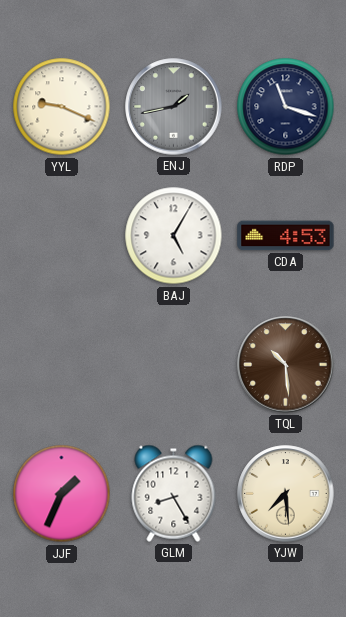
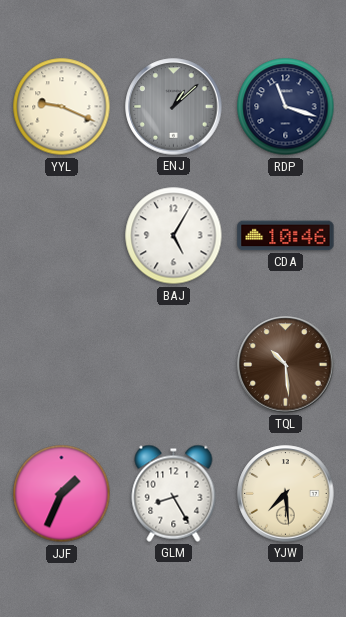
ENJ: 1:43 -> 1:08
CDA: 4:53 -> 10:46
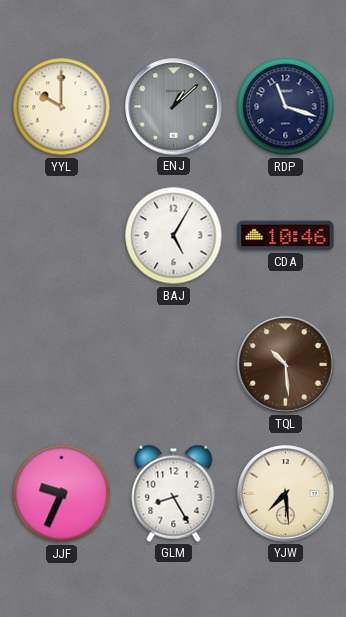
YYL: 9:19 -> 10:00
JJF: 1:34 -> 9:34
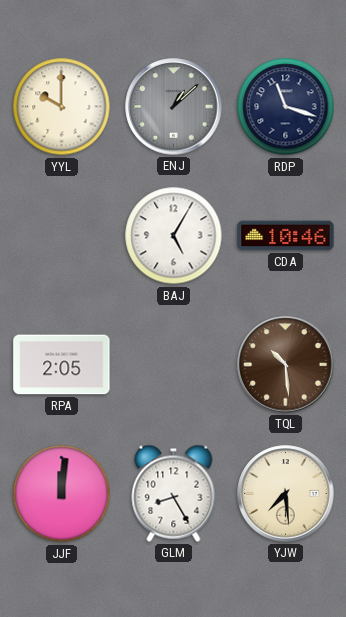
RPA: none -> 2:05
JJF: 9:34 -> 12:01
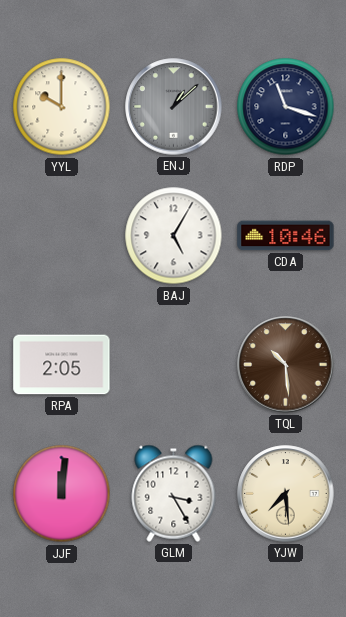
GLM: 8:25 -> 3:25
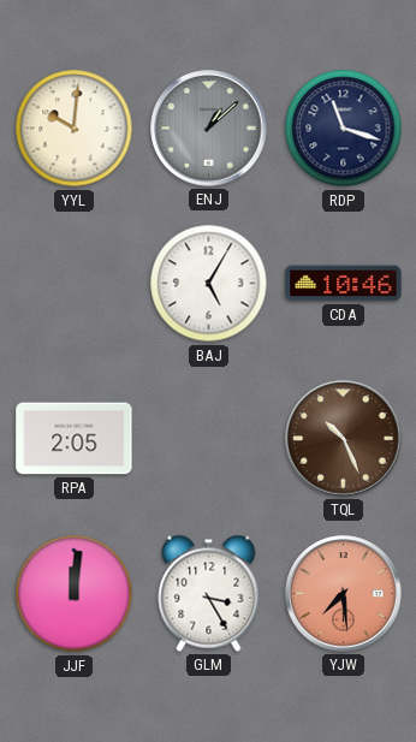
YYL: 10:00 -> 10:01
TQL: 10:29 -> 10:26
YJW dial: cream -> salmon
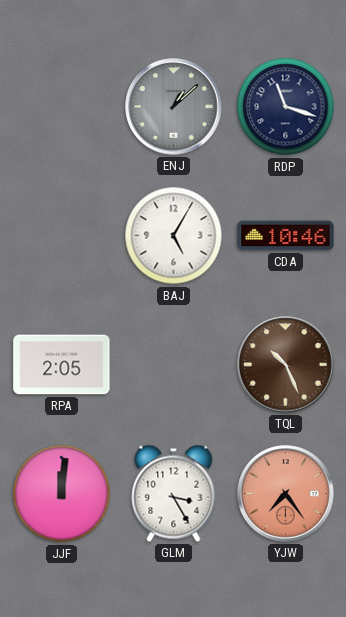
YYL: 10:01 -> none
YJW: 7:29 -> 7:24
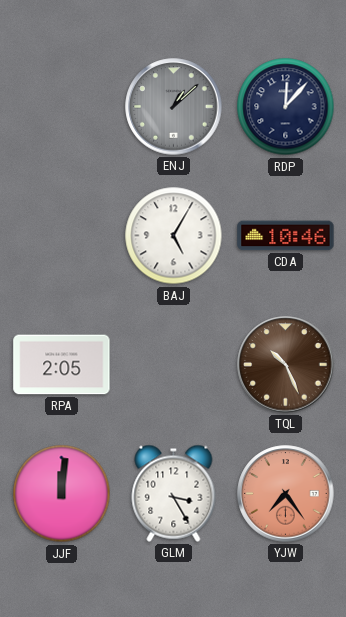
RDP: 11:18 -> 12:07
